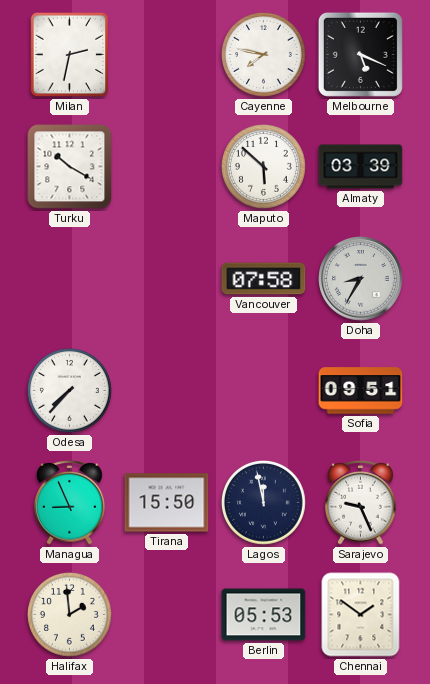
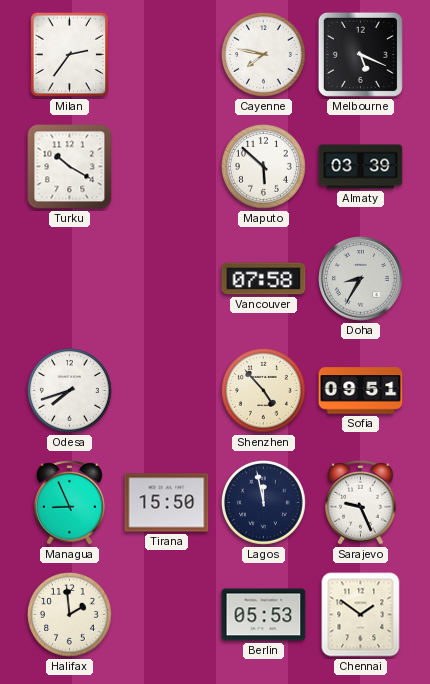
Milan: 2:32 -> 2:36
Odesa: 7:37 -> 7:42
Shenzhen: none -> 4:53
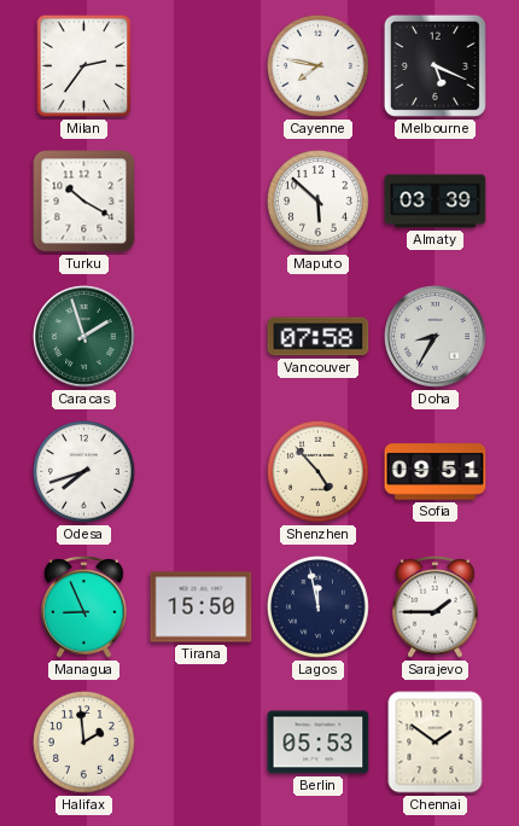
Caracas: none -> 1:57
Sarajevo: 9:26 -> 1:45
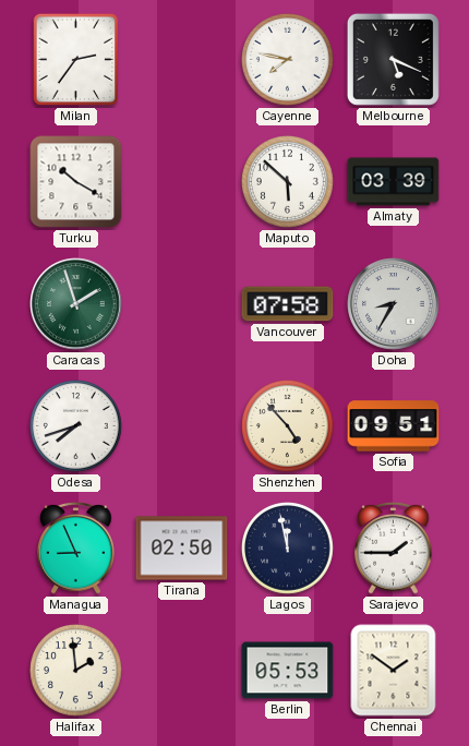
Tirana: 15:50 -> 02:50
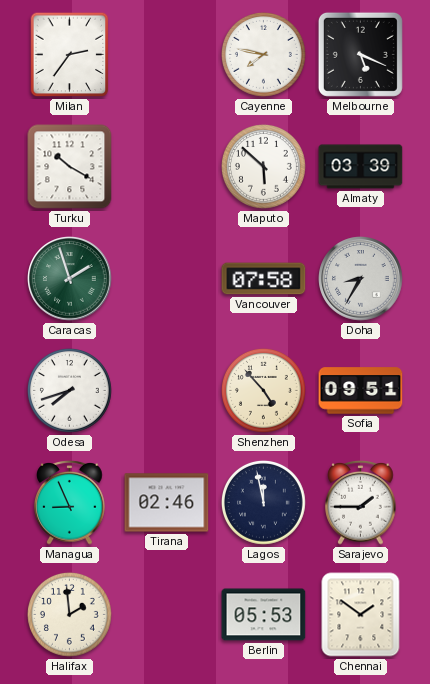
Tirana: 02:50 -> 02:46
